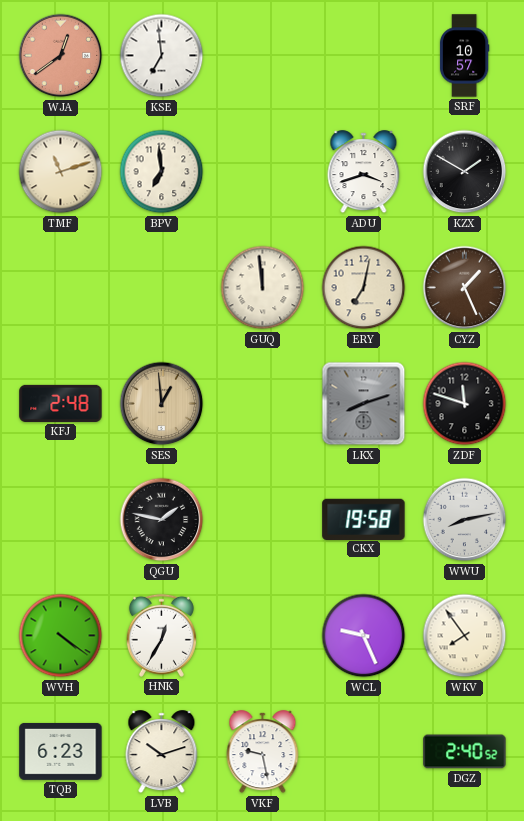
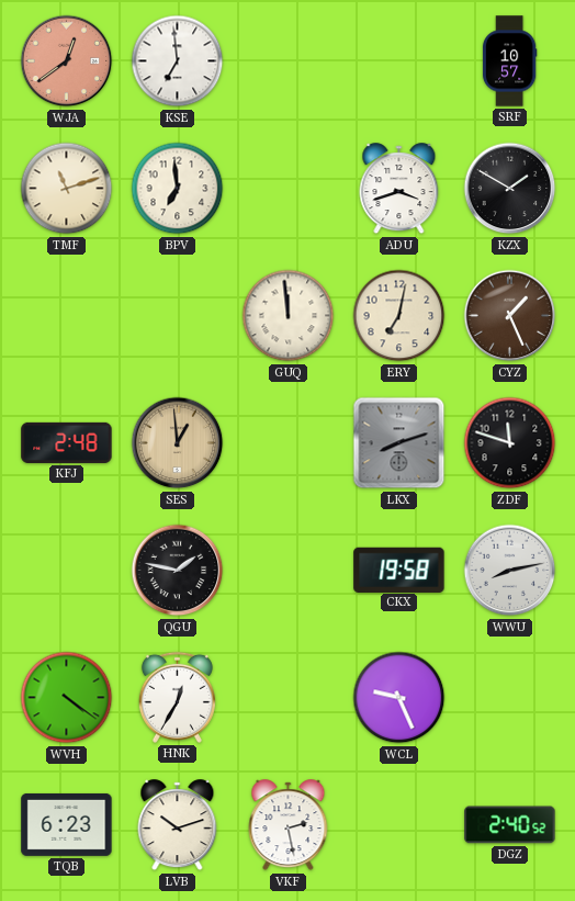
WKV: 7:54 -> none
VKF: 9:28 -> 2:28
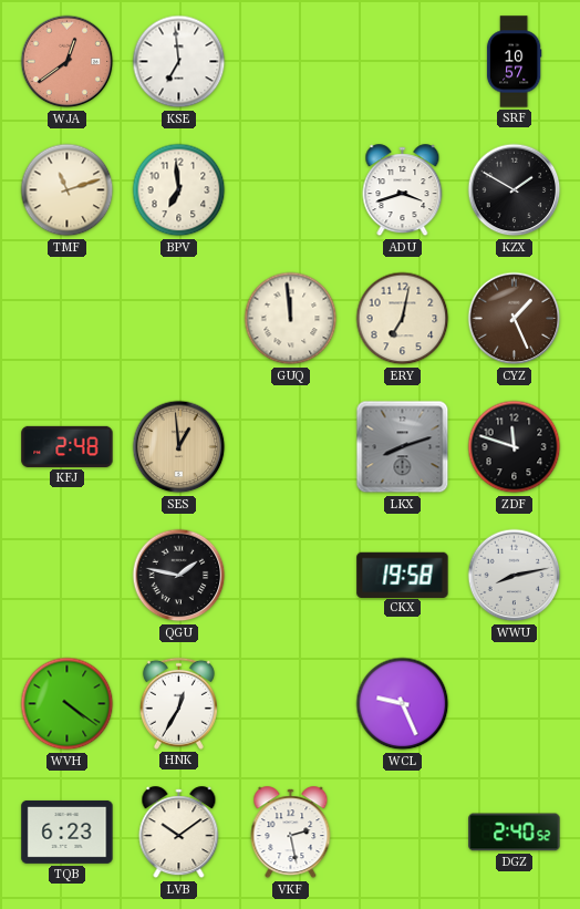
LVB: 10:12 -> 10:09
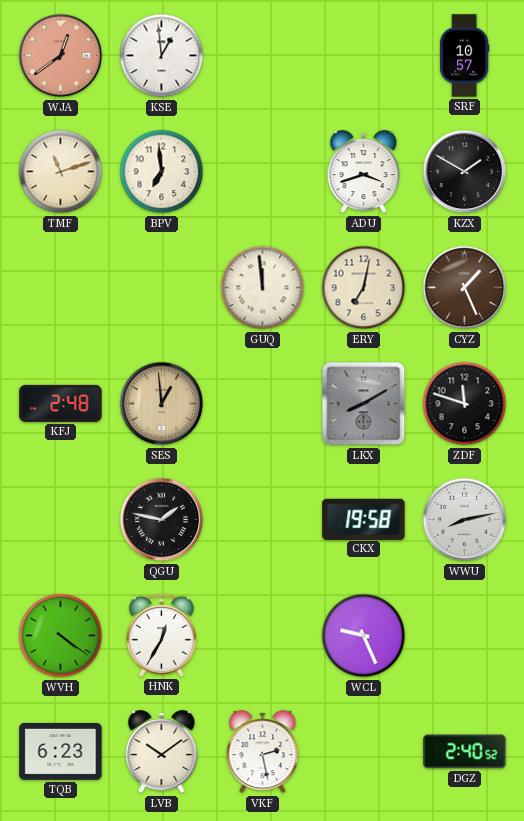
KSE: 6:59 -> 12:59
LKX: 8:12 -> 8:10
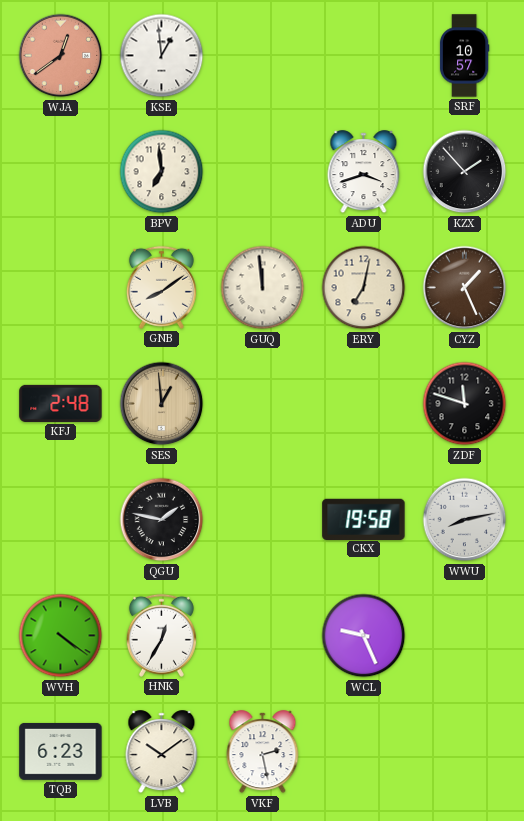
TMF: 11:12 -> none
KZX: 1:50 -> 1:53
GNB: none -> 8:09
LKX: 8:10 -> none
DGZ: 2:40 -> none
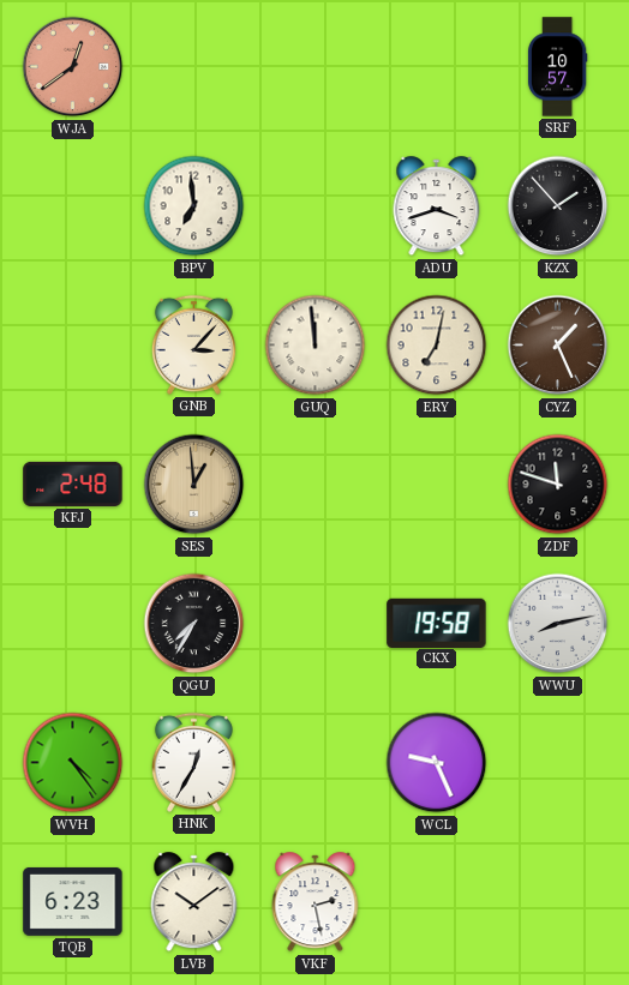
KSE: 12:59 -> none
GNB: 8:09 -> 3:07
QGU: 1:47 -> 7:35
WVH: 4:21 -> 4:24
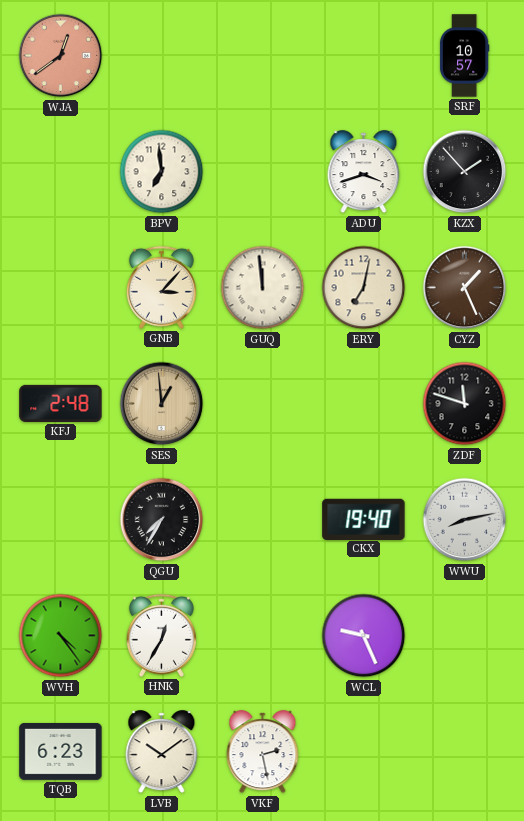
CKX: 19:58 -> 19:40
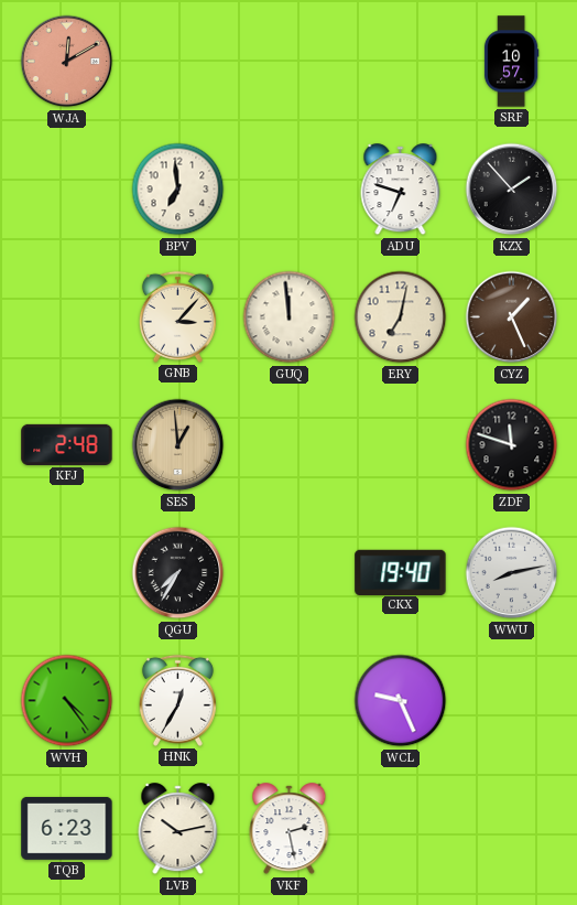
WJA: 12:39 -> 12:10
ADU: 3:42 -> 6:48
LVB: 10:09 -> 10:13
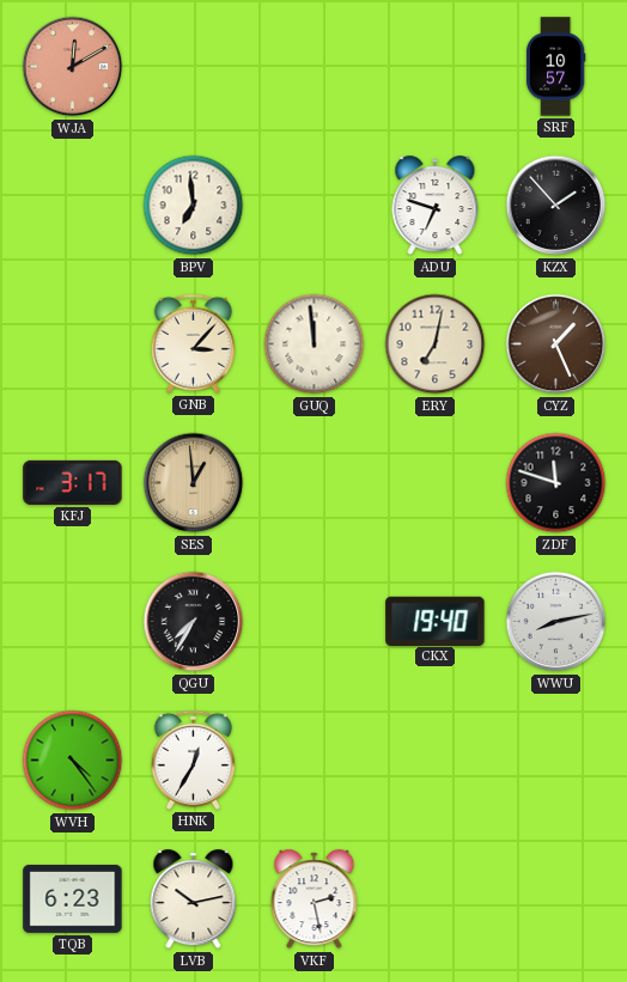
KFJ: 2:48 -> 3:17
WCL: 9:26 -> none
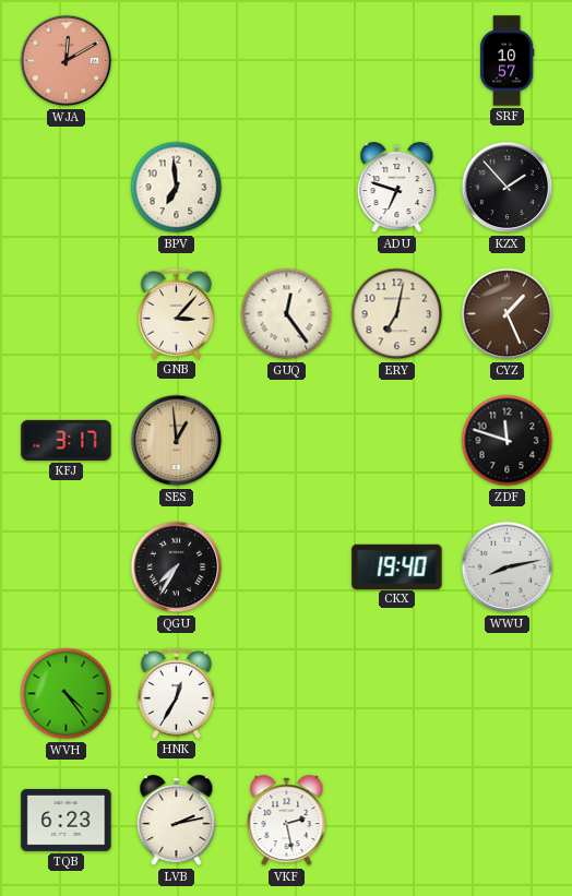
GUQ: 11:59 -> 12:24
LVB: 10:13 -> 2:13
